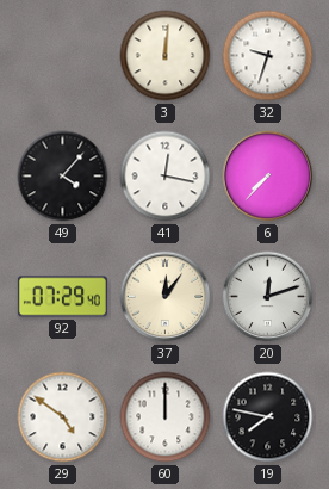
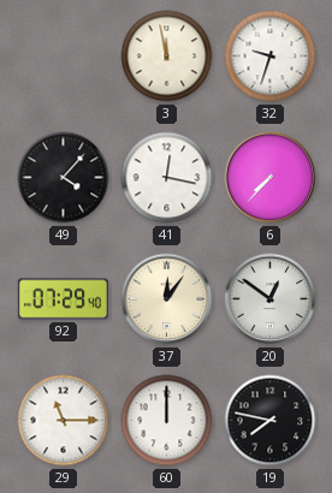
3: 12:01 -> 11:58
20: 12:12 -> 12:51
29: 4:51 -> 11:15
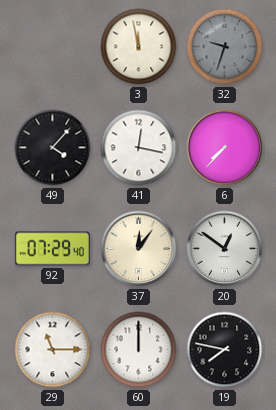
32 dial: white -> grey
